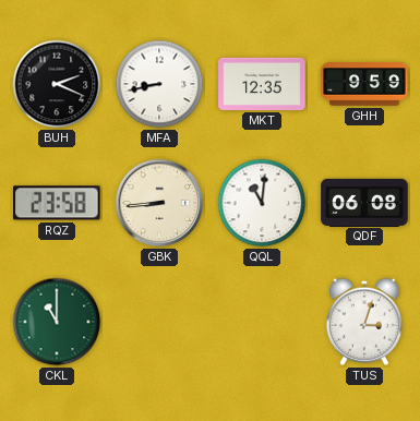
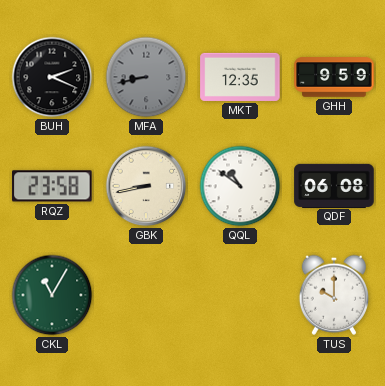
MFA dial: white -> grey
GBK: 8:44 -> 8:43
QQL: 11:01 -> 10:51
CKL: 11:00 -> 11:05
TUS: 3:03 -> 10:00
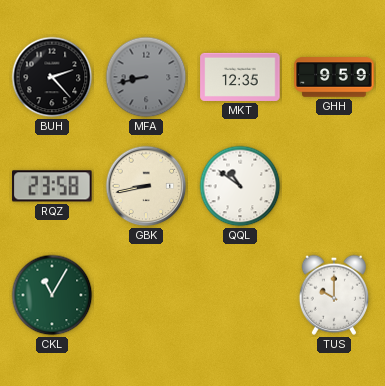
BUH: 2:19 -> 2:23
QDF: 06:08 -> none
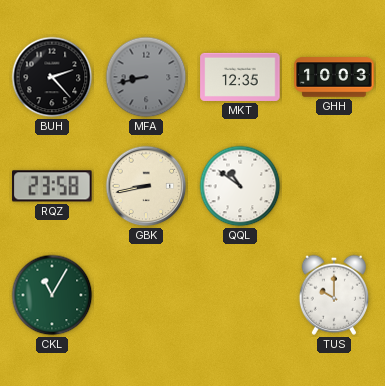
GHH: 9:59 -> 10:03
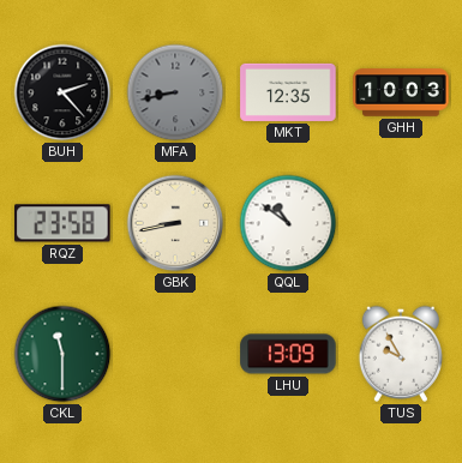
CKL: 11:05 -> 11:30
LHU: none -> 13:09
TUS: 10:00 -> 9:55
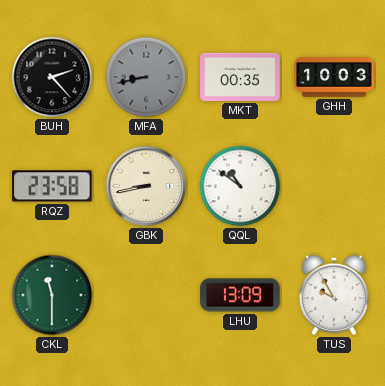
MKT: 12:35 -> 00:35
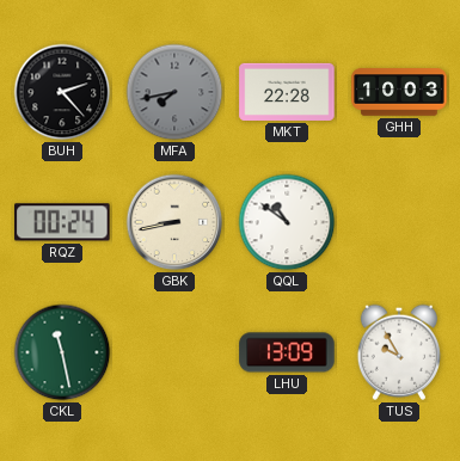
MFA: 8:43 -> 7:43
MKT: 00:35 -> 22:28
RQZ: 23:58 -> 00:24
CKL: 11:30 -> 11:28
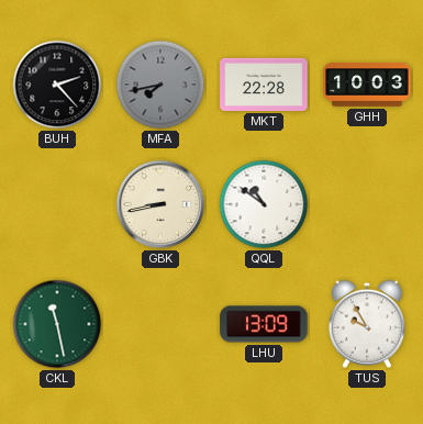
RQZ: 00:24 -> none
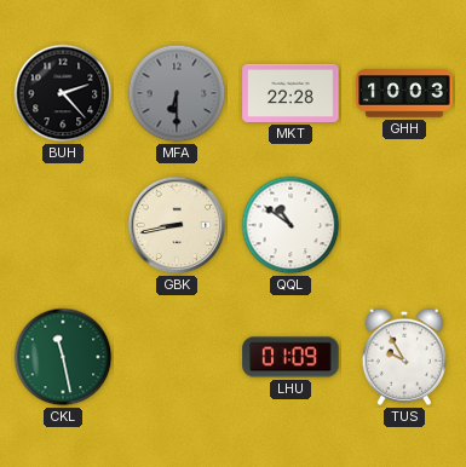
MFA: 7:43 -> 6:30
LHU: 13:09 -> 01:09
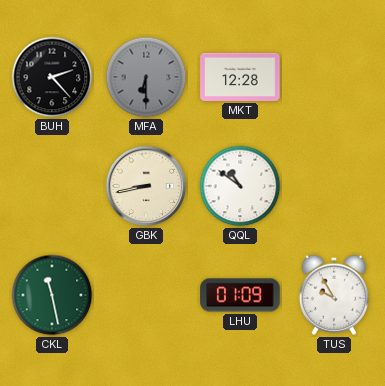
MKT: 22:28 -> 12:28
GHH: 10:03 -> none
